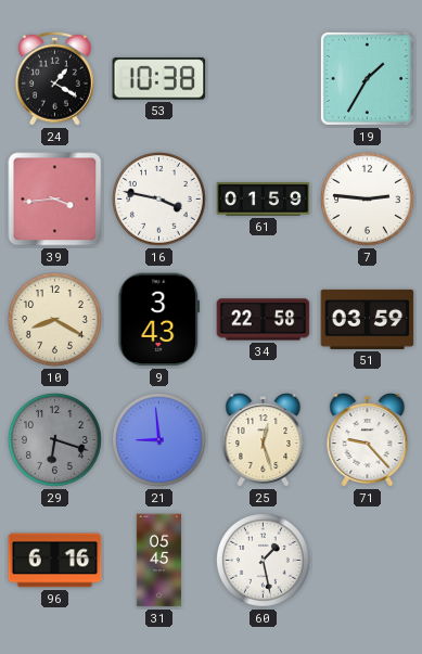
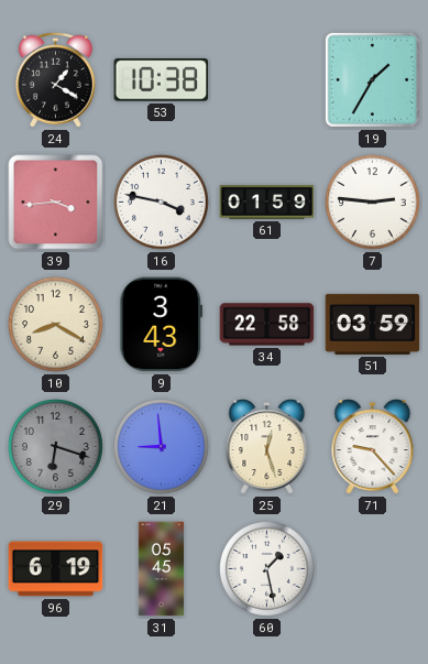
96: 6:16 -> 6:19
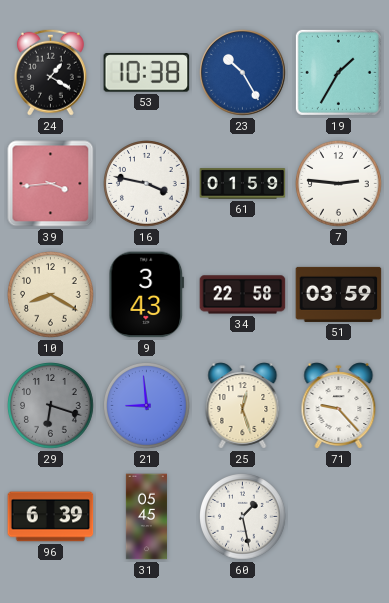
23: none -> 10:25
96: 6:19 -> 6:39
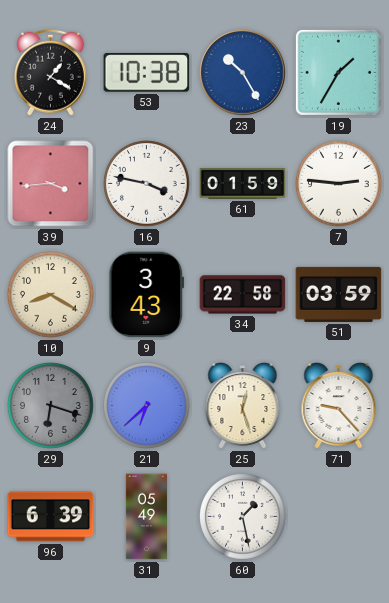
21: 8:59 -> 6:38
31: 05:45 -> 05:49
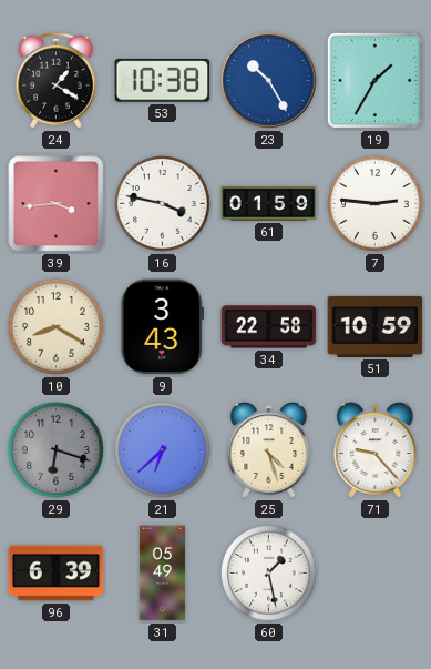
51: 03:59 -> 10:59
25: 12:27 -> 4:27
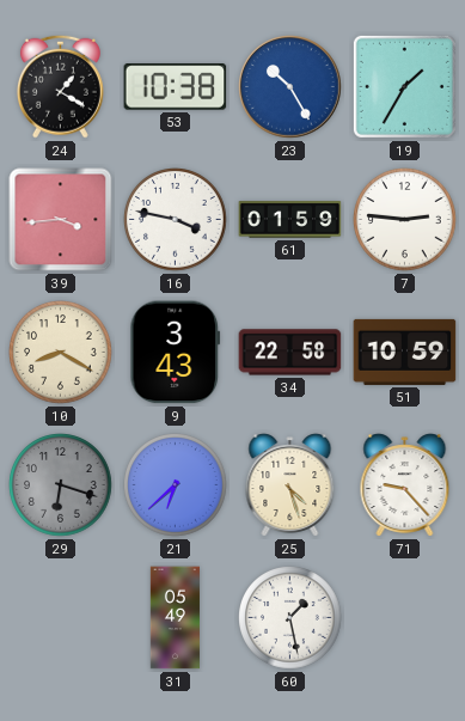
96: 6:39 -> none
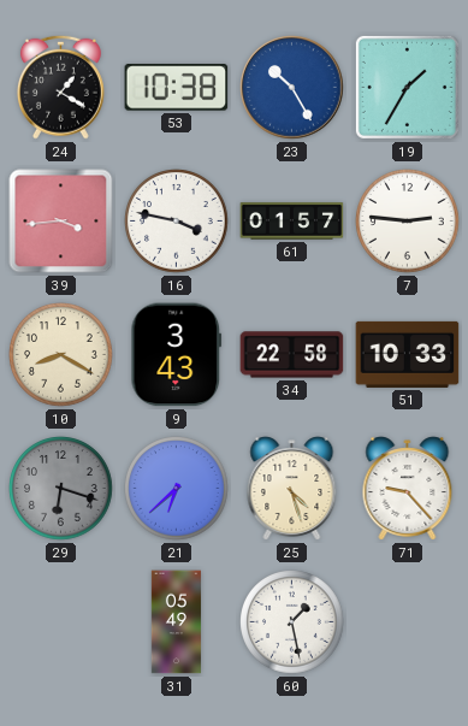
61: 01:59 -> 01:57
51: 10:59 -> 10:33
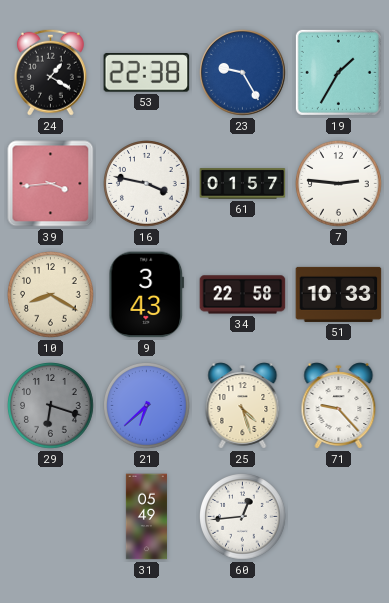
53: 10:38 -> 22:38
23: 10:25 -> 9:25
60: 1:28 -> 12:44
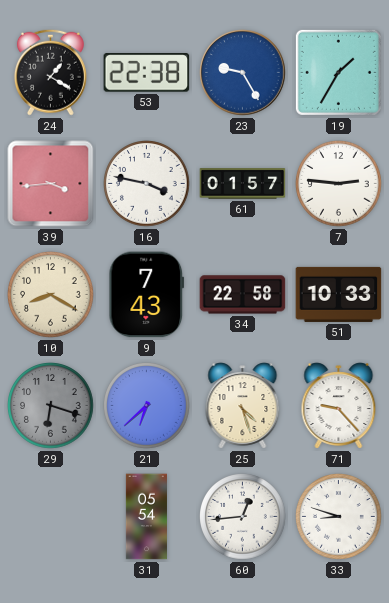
9: 3:43 -> 7:43
31: 05:49 -> 05:54
33: none -> 8:48
